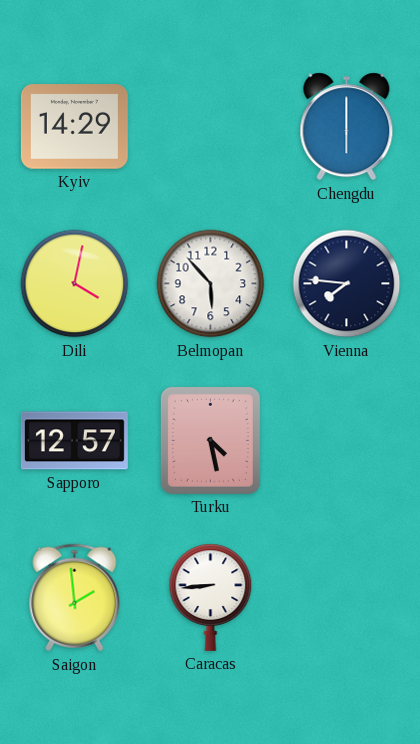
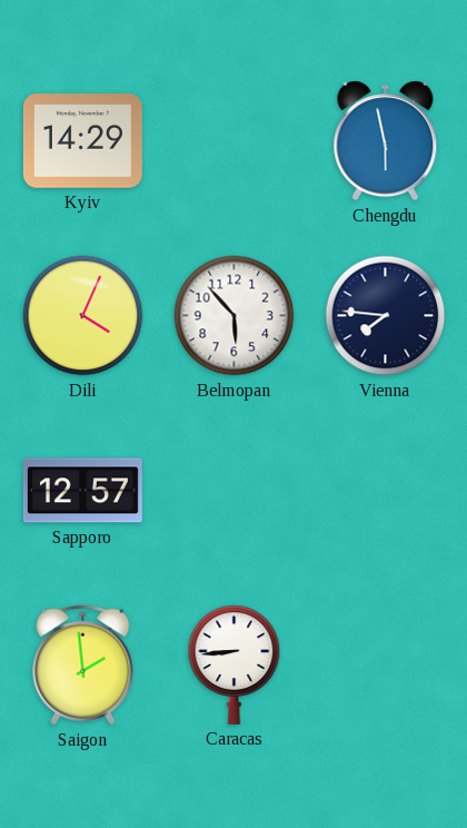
Chengdu: 6:00 -> 5:58
Dili: 4:02 -> 4:04
Turku: 4:28 -> none
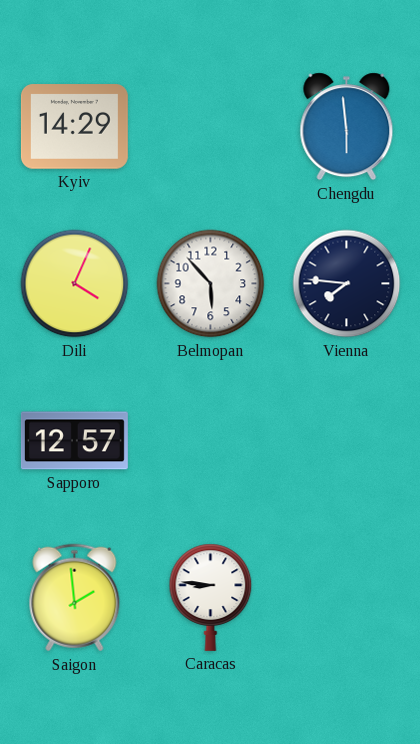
Chengdu: 5:58 -> 5:59
Caracas: 8:44 -> 8:46
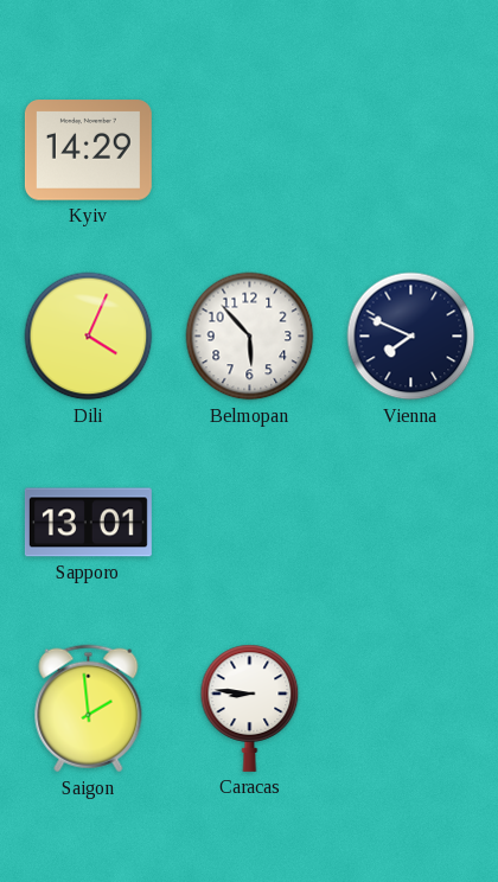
Chengdu: 5:59 -> none
Vienna: 7:46 -> 7:49
Sapporo: 12:57 -> 13:01
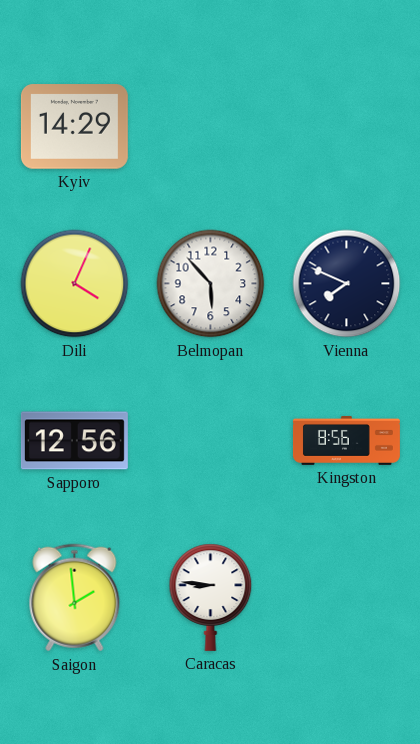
Sapporo: 13:01 -> 12:56
Kingston: none -> 8:56
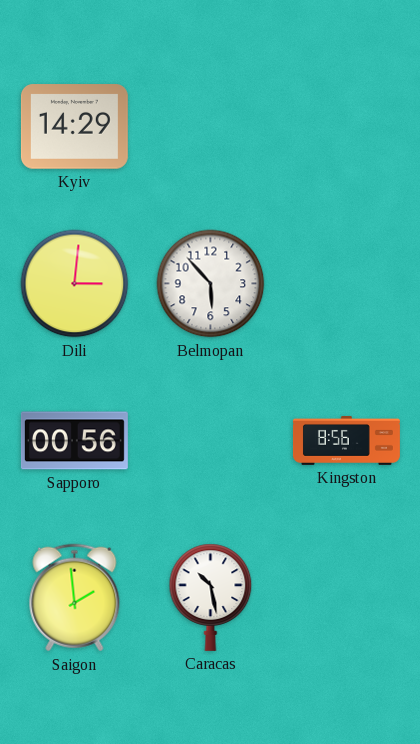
Dili: 4:04 -> 3:01
Vienna: 7:49 -> none
Sapporo: 12:56 -> 00:56
Caracas: 8:46 -> 10:28
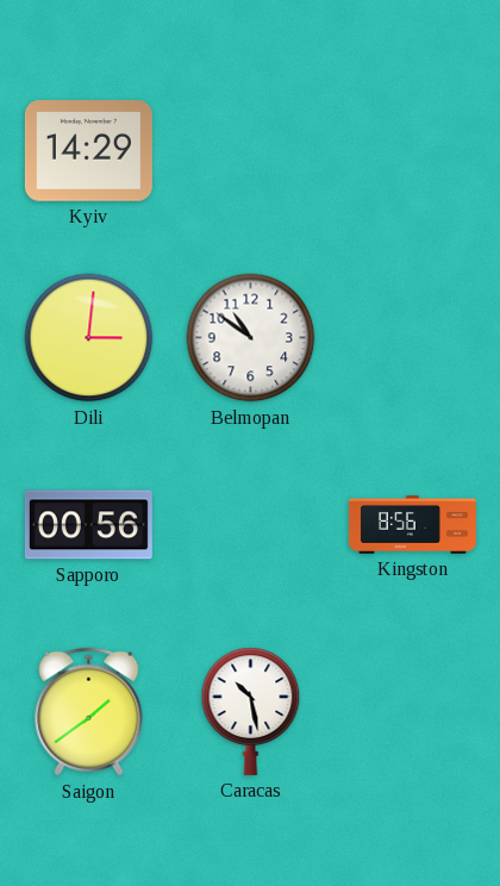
Belmopan: 5:53 -> 10:51
Saigon: 1:59 -> 1:39
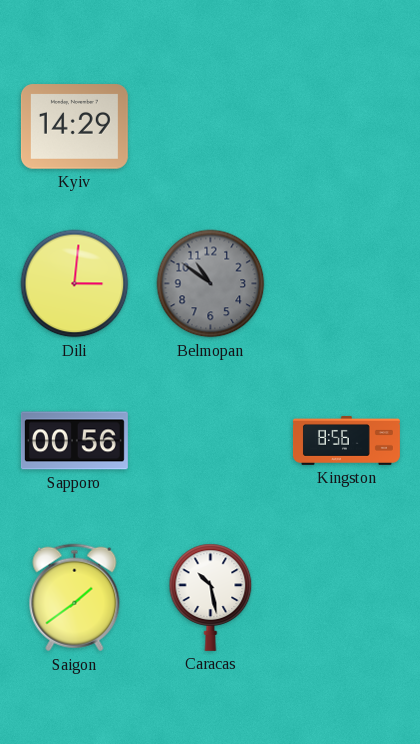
Belmopan dial: white -> grey
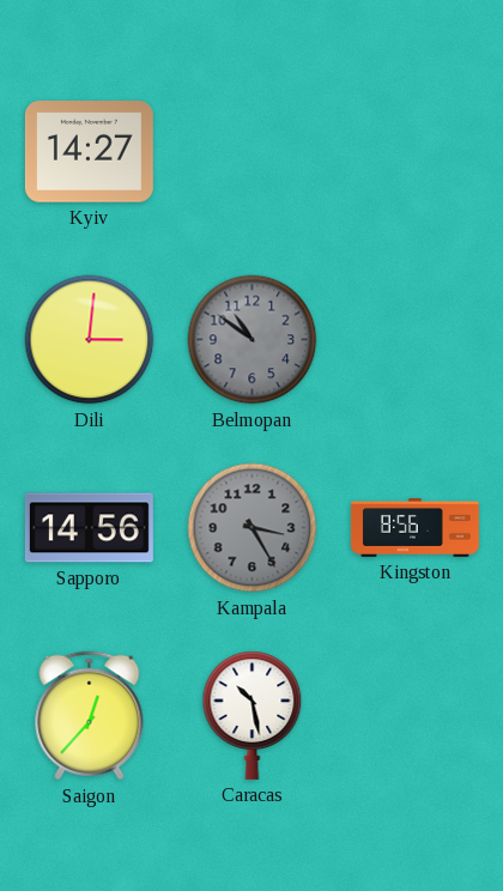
Kyiv: 14:29 -> 14:27
Sapporo: 00:56 -> 14:56
Kampala: none -> 3:25
Saigon: 1:39 -> 12:37
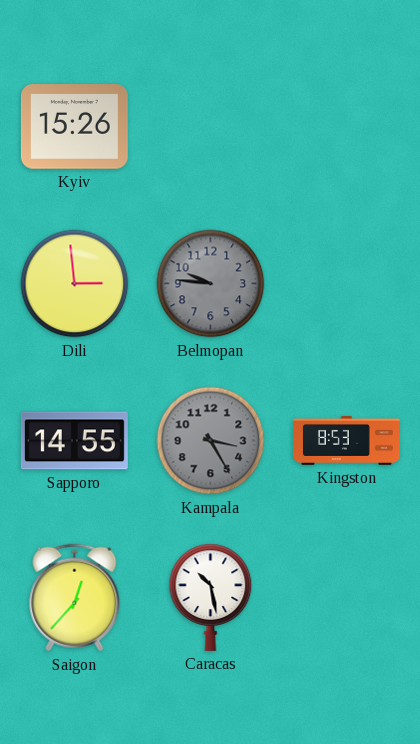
Kyiv: 14:27 -> 15:26
Dili: 3:01 -> 2:59
Belmopan: 10:51 -> 9:46
Sapporo: 14:56 -> 14:55
Kingston: 8:56 -> 8:53
